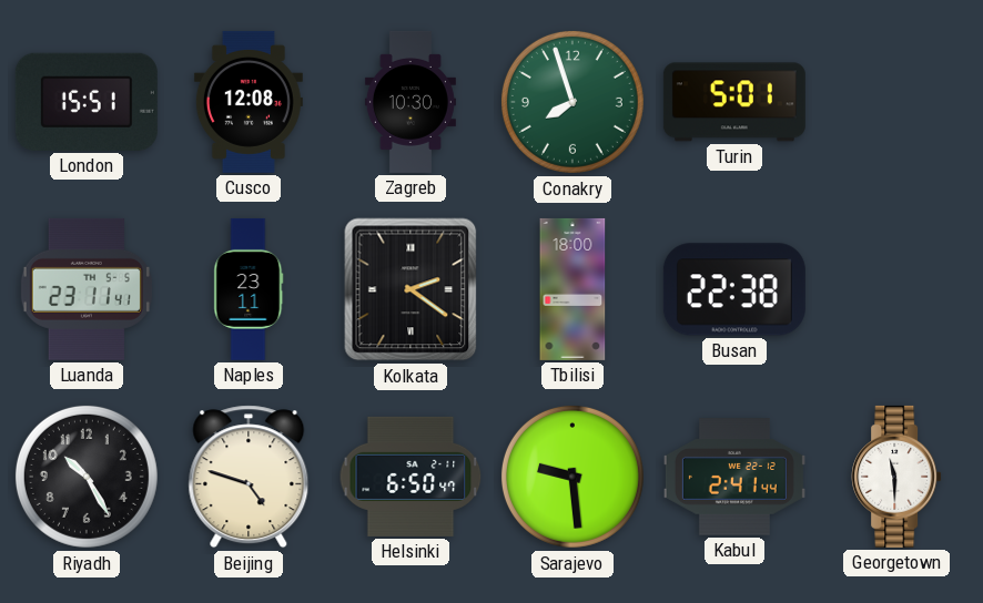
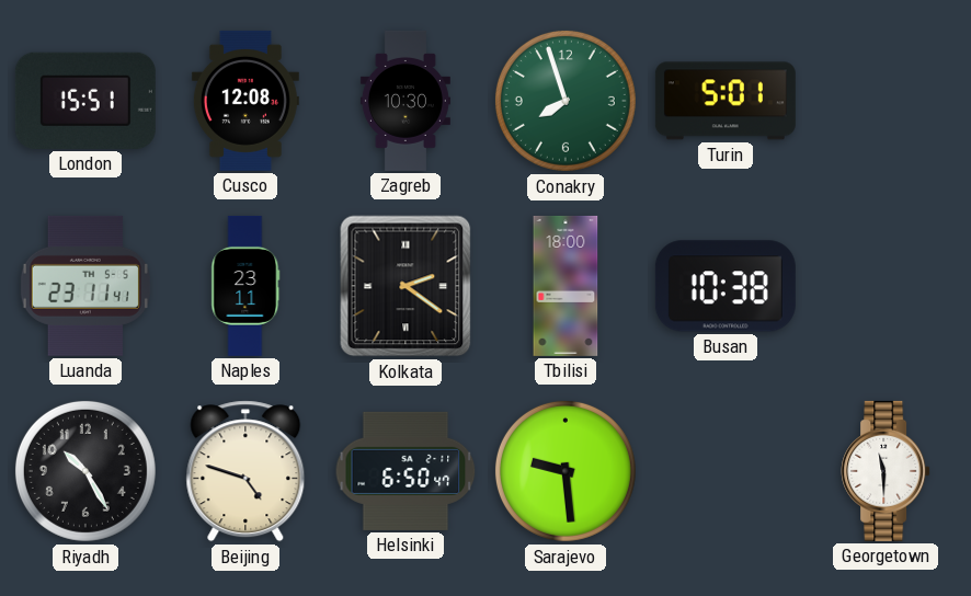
Busan: 22:38 -> 10:38
Kabul: 2:41 -> none
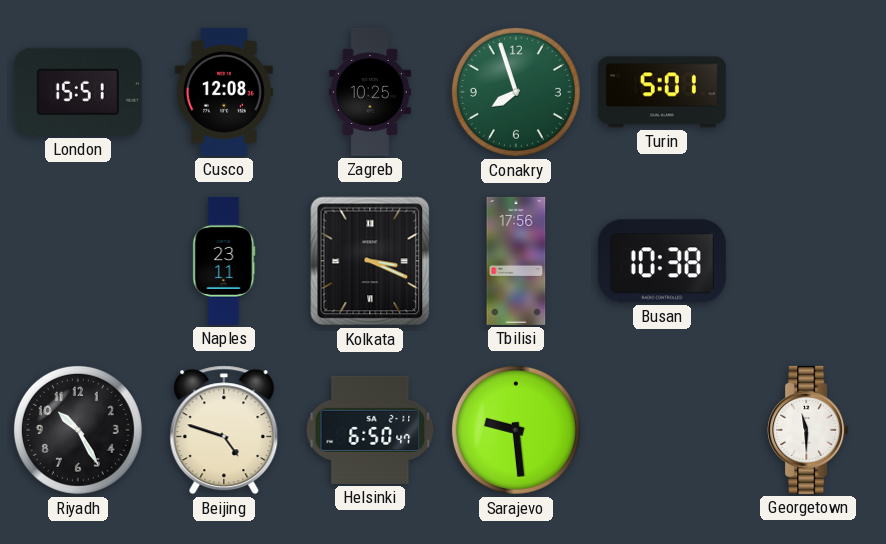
Zagreb: 10:30 -> 10:25
Luanda: 23:11 -> none
Kolkata: 2:21 -> 3:19
Tbilisi: 18:00 -> 17:56
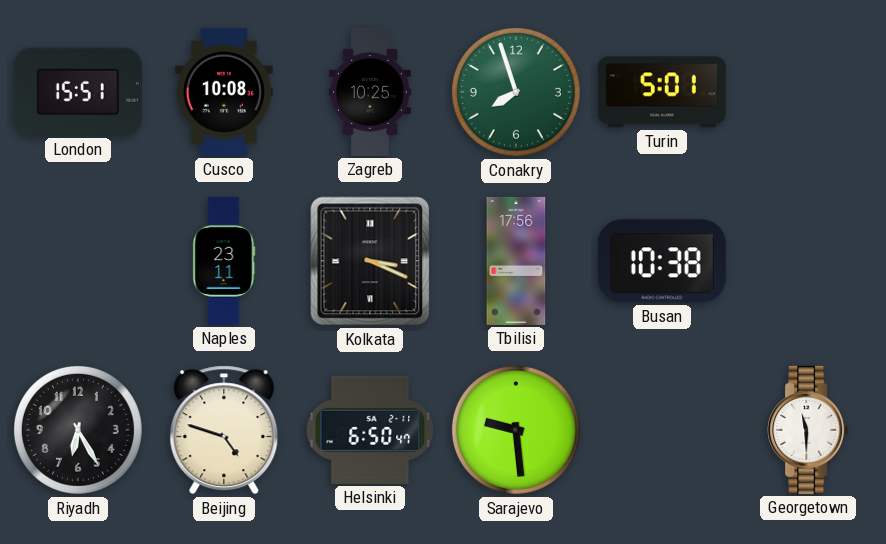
Cusco: 12:08 -> 10:08
Riyadh: 10:25 -> 6:25
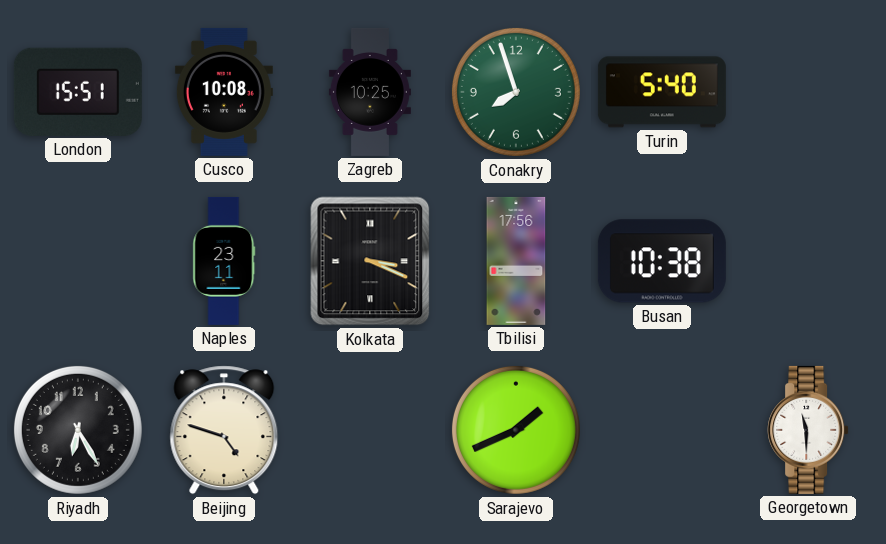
Turin: 5:01 -> 5:40
Helsinki: 6:50 -> none
Sarajevo: 9:29 -> 1:41
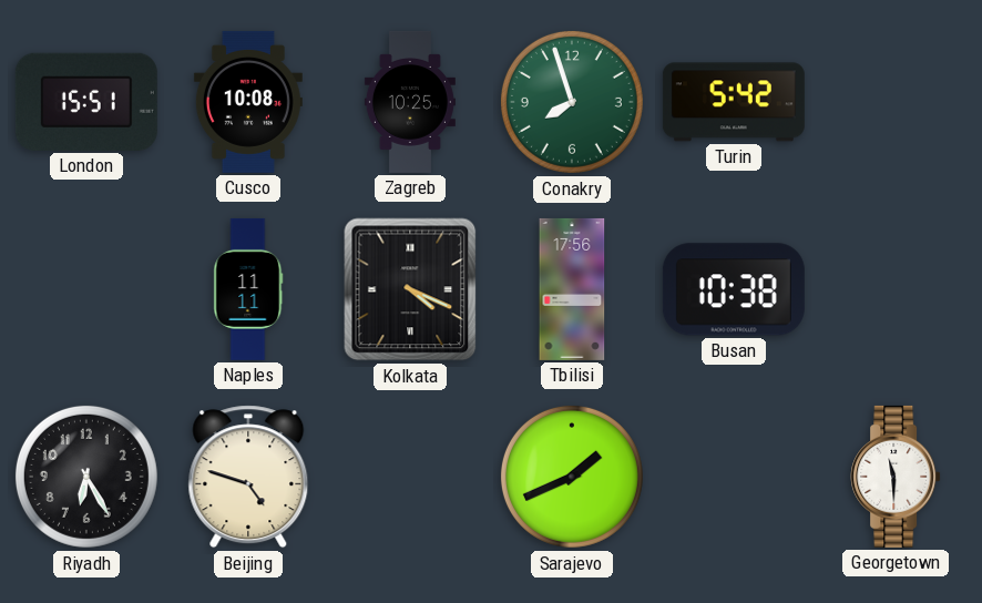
Turin: 5:40 -> 5:42
Naples: 23:11 -> 11:11
Kolkata: 3:19 -> 4:19
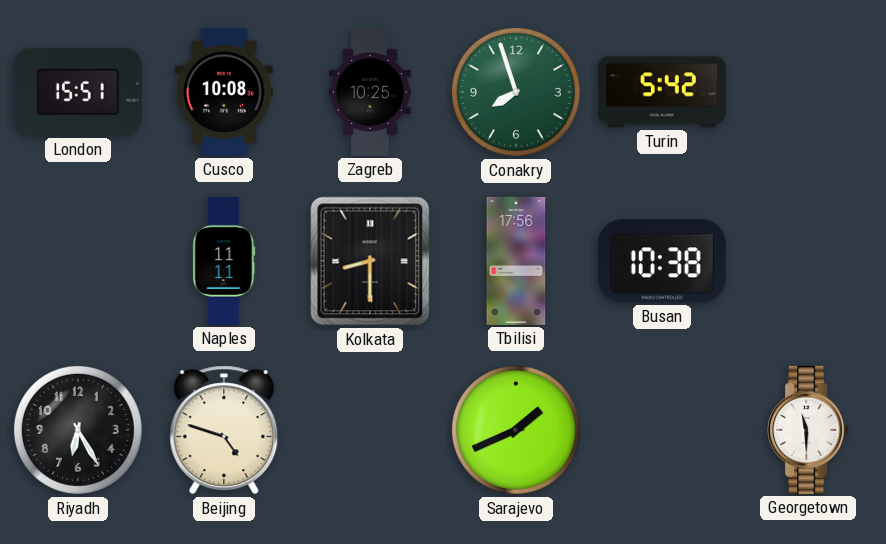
Kolkata: 4:19 -> 8:30
